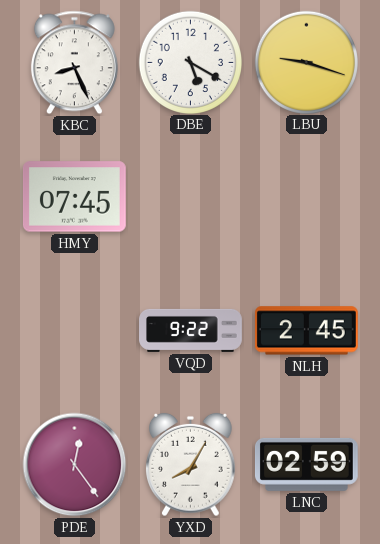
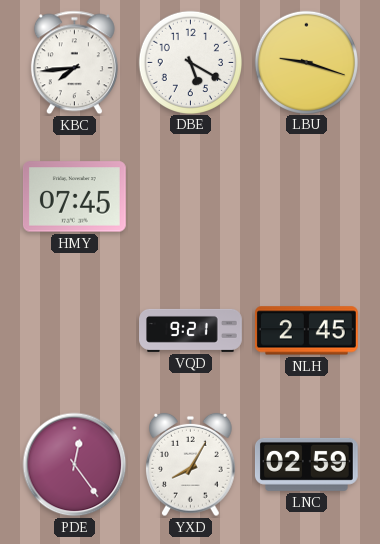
KBC: 8:26 -> 7:44
VQD: 9:22 -> 9:21
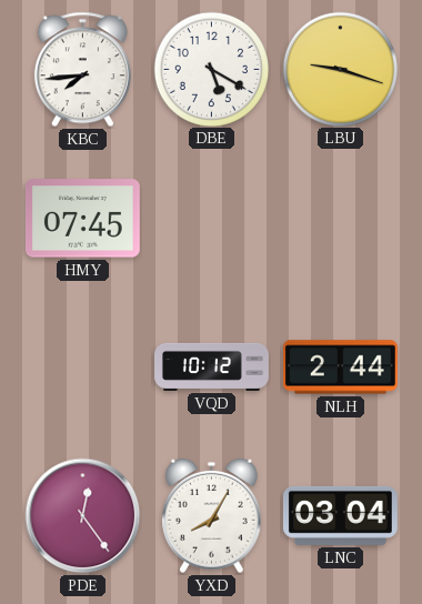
VQD: 9:21 -> 10:12
NLH: 2:45 -> 2:44
LNC: 02:59 -> 03:04
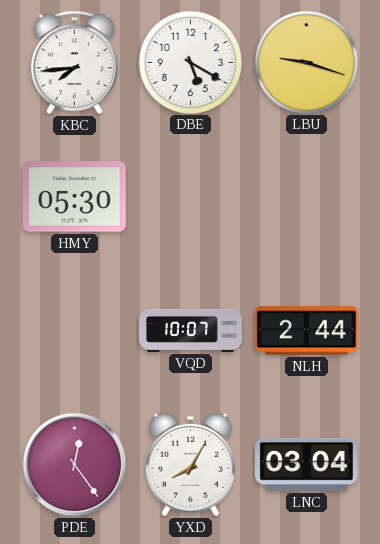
HMY: 07:45 -> 05:30
VQD: 10:12 -> 10:07
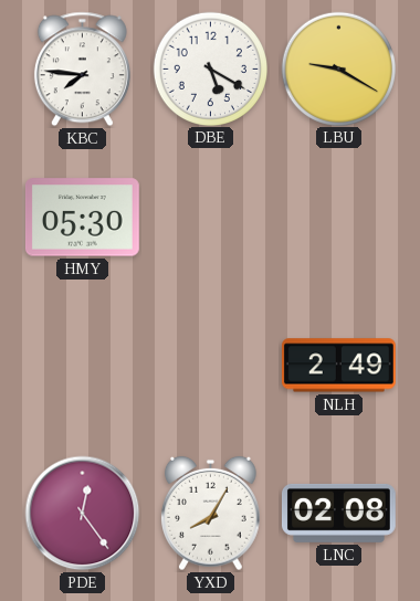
KBC: 7:44 -> 7:46
LBU: 9:18 -> 9:20
VQD: 10:07 -> none
NLH: 2:44 -> 2:49
LNC: 03:04 -> 02:08
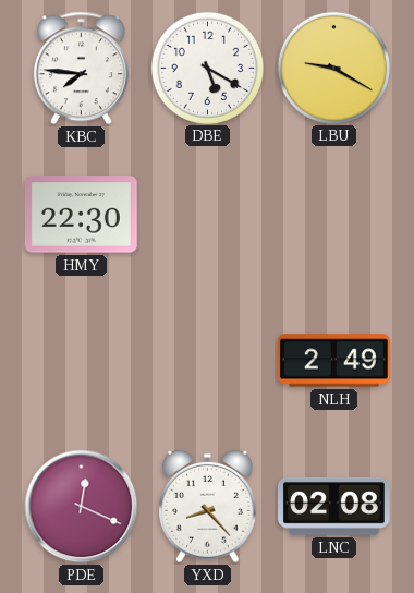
HMY: 05:30 -> 22:30
PDE: 12:24 -> 12:19
YXD: 8:05 -> 8:23
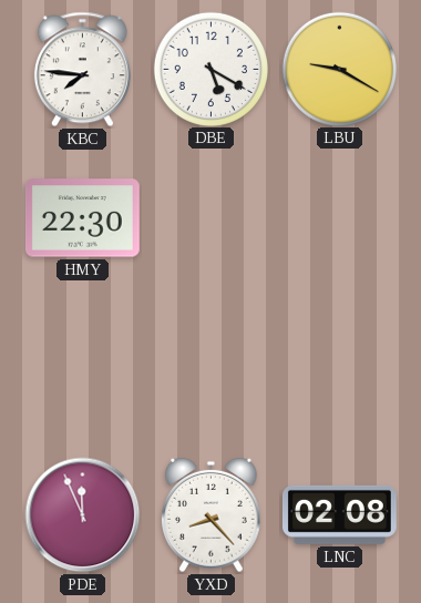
NLH: 2:49 -> none
PDE: 12:19 -> 11:56
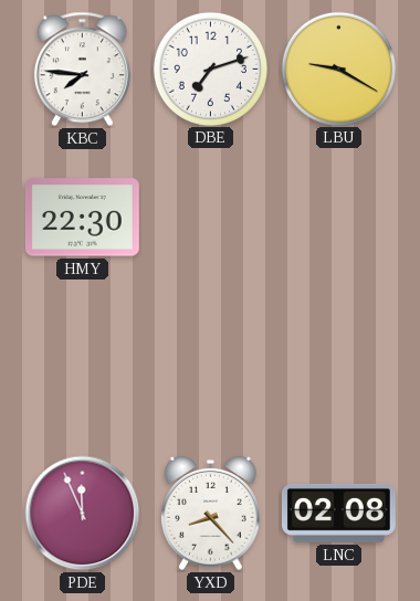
DBE: 5:20 -> 7:12
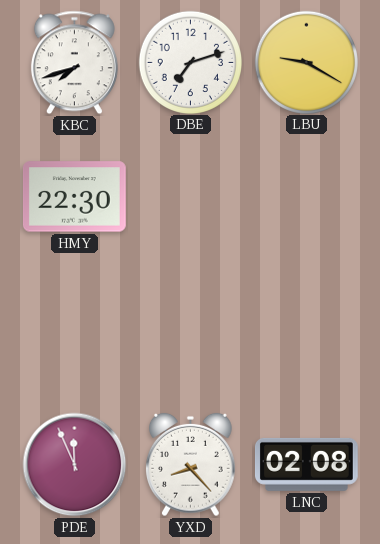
KBC: 7:46 -> 7:42
